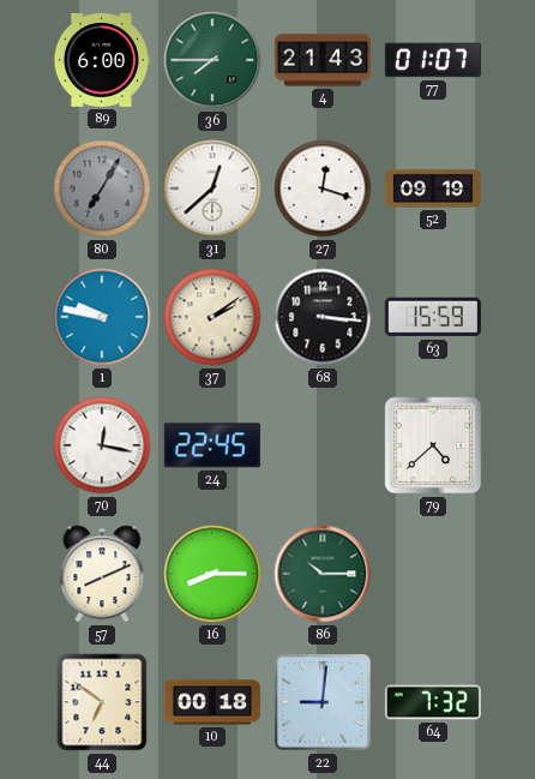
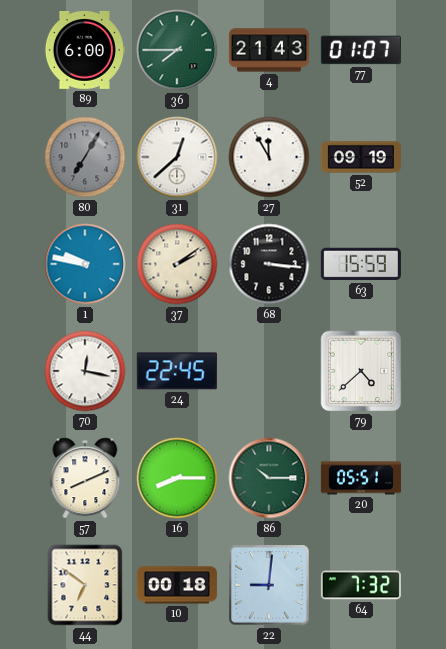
27: 12:18 -> 11:55
20: none -> 05:51
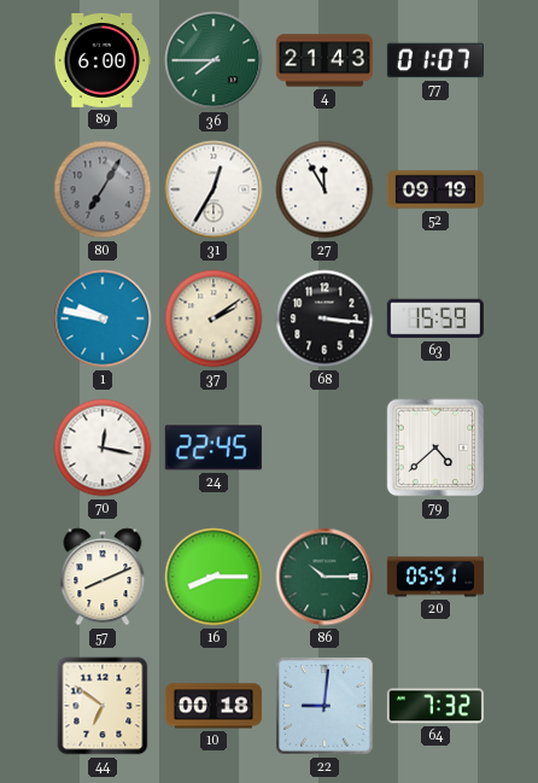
31: 12:38 -> 12:35
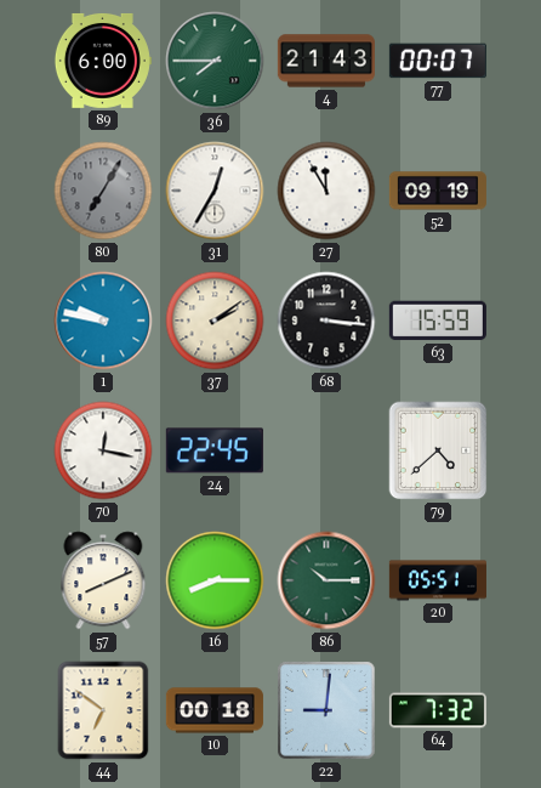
77: 01:07 -> 00:07
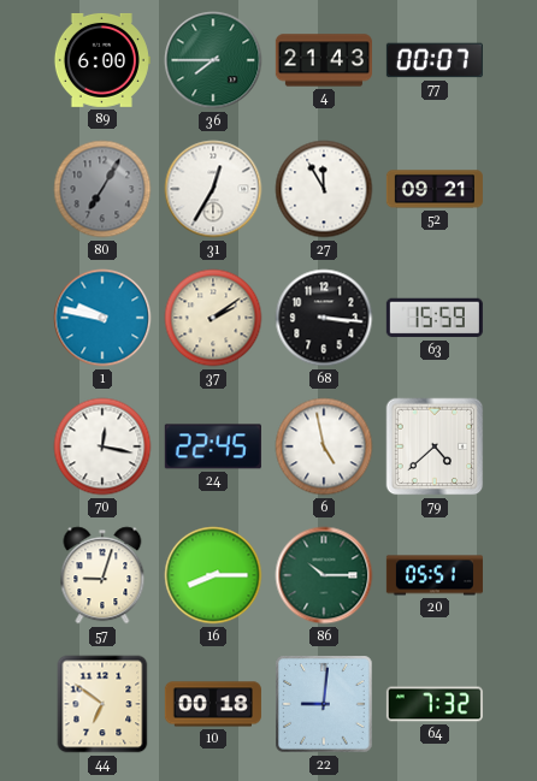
52: 09:19 -> 09:21
6: none -> 4:58
57: 8:11 -> 9:03
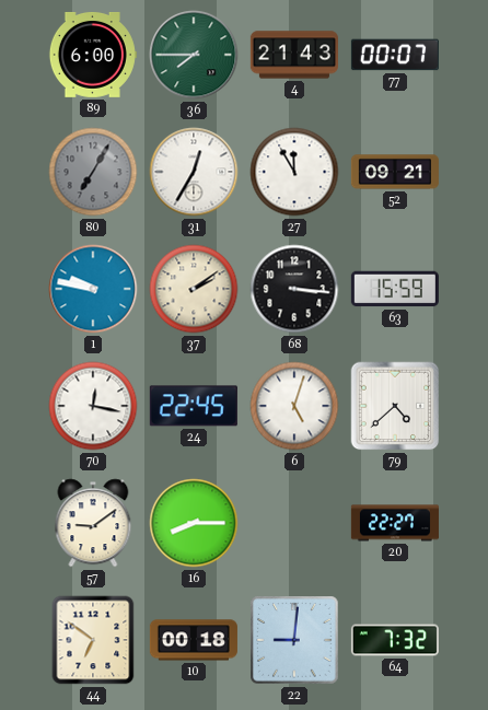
6: 4:58 -> 5:03
57: 9:03 -> 9:09
86: 10:15 -> none
20: 05:51 -> 22:27
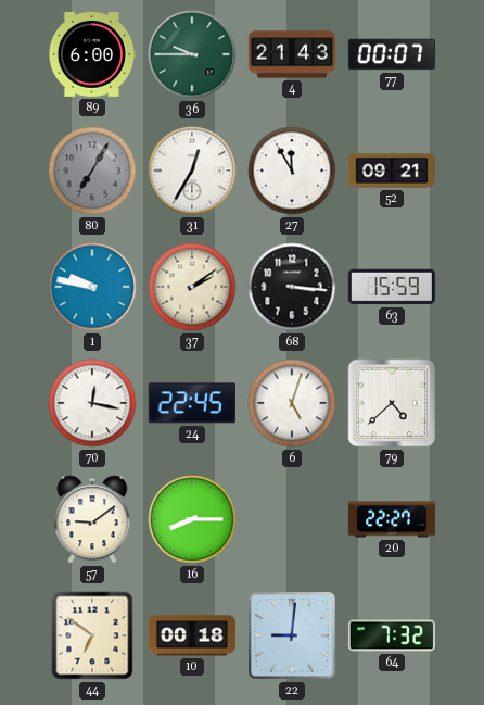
36: 7:45 -> 9:45
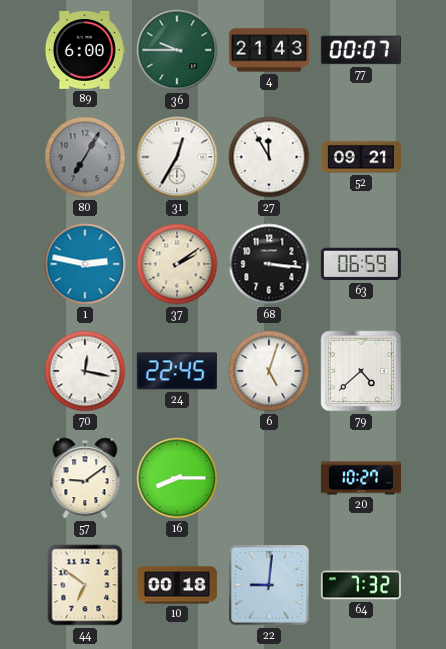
1: 9:47 -> 2:47
63: 15:59 -> 06:59
20: 22:27 -> 10:27
